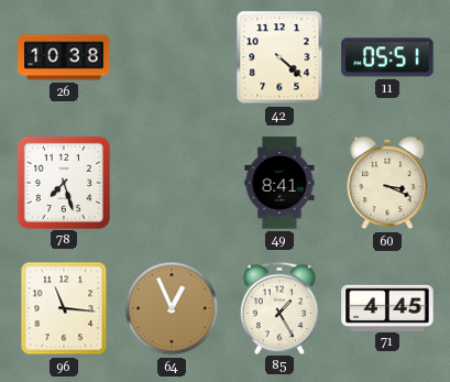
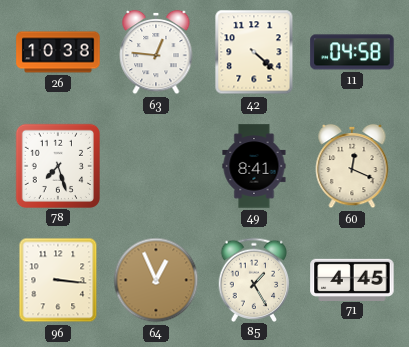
63: none -> 12:46
11: 05:51 -> 04:58
60: 3:19 -> 12:19
96: 11:16 -> 3:16
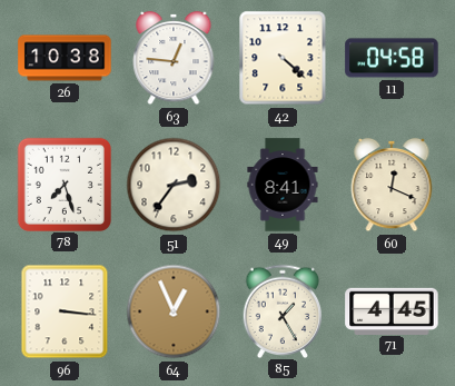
51: none -> 2:36
